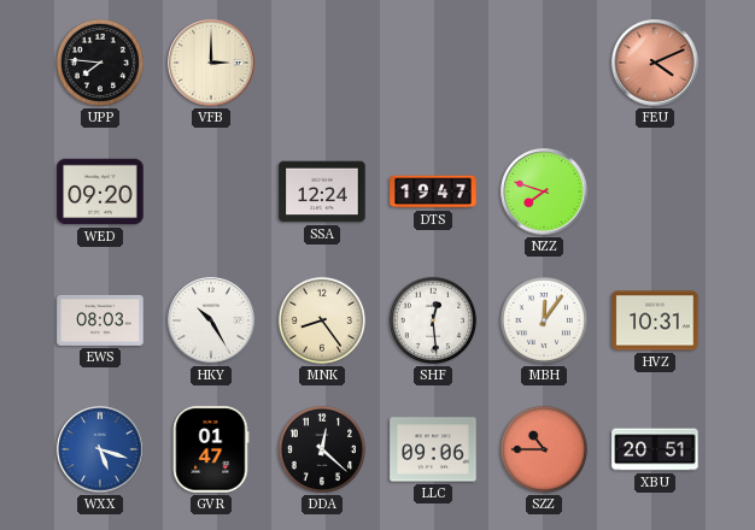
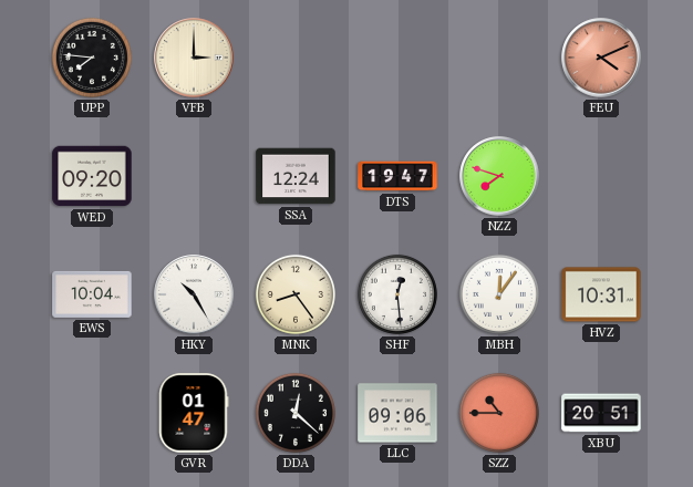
EWS: 08:03 -> 10:04
WXX: 5:18 -> none
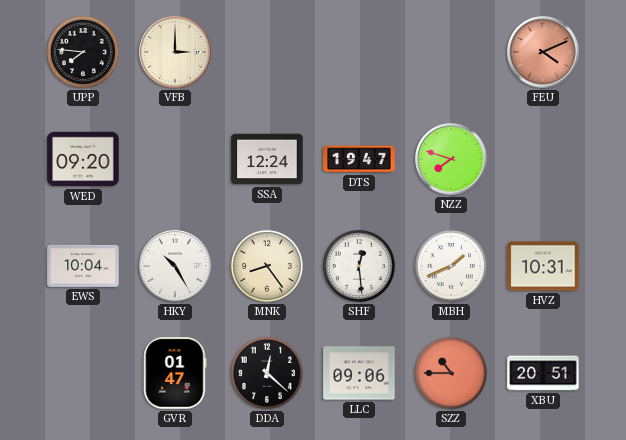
MBH: 12:06 -> 1:41
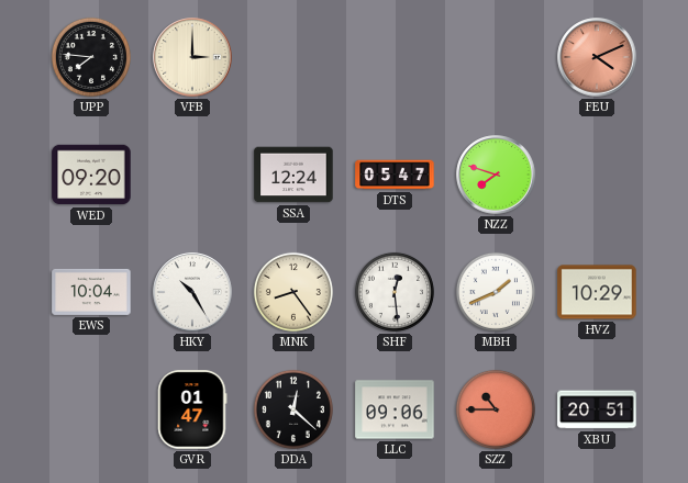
DTS: 19:47 -> 05:47
HVZ: 10:31 -> 10:29
